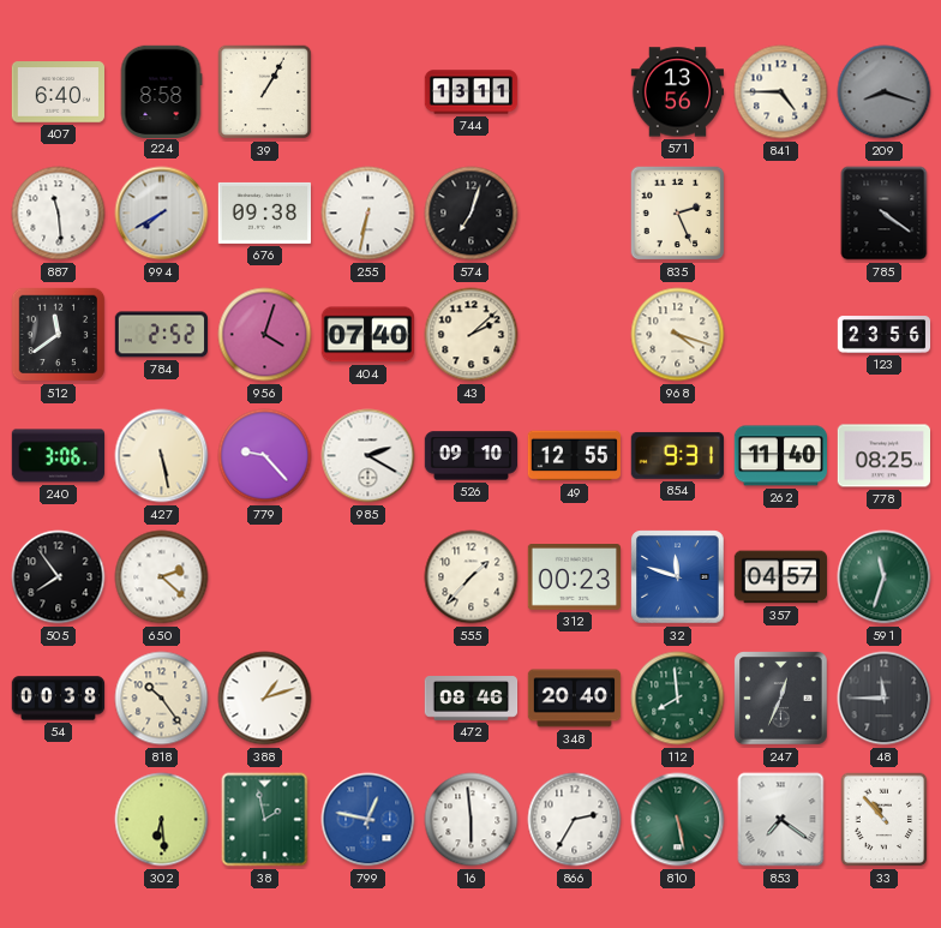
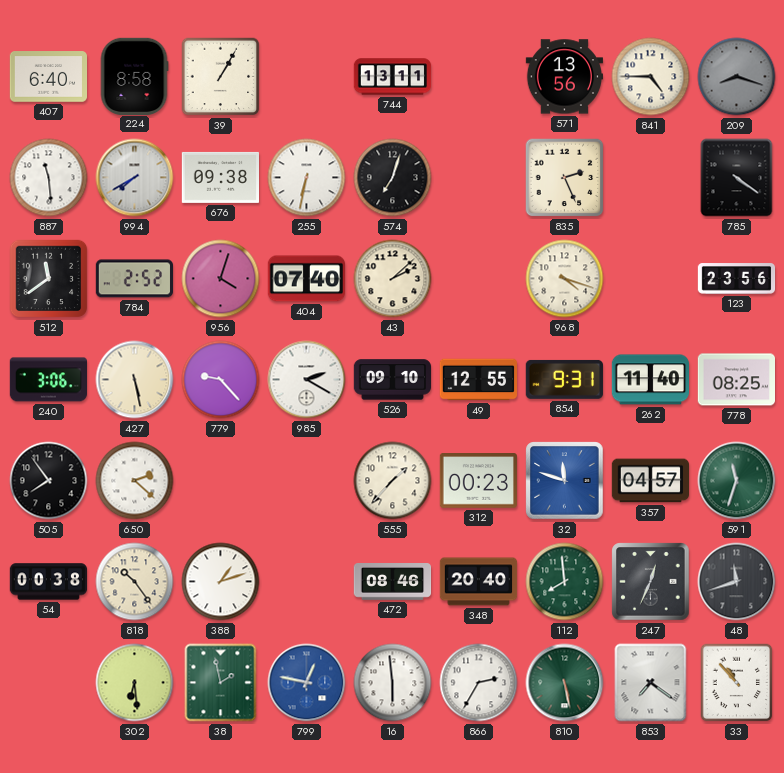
48: 11:45 -> 11:42
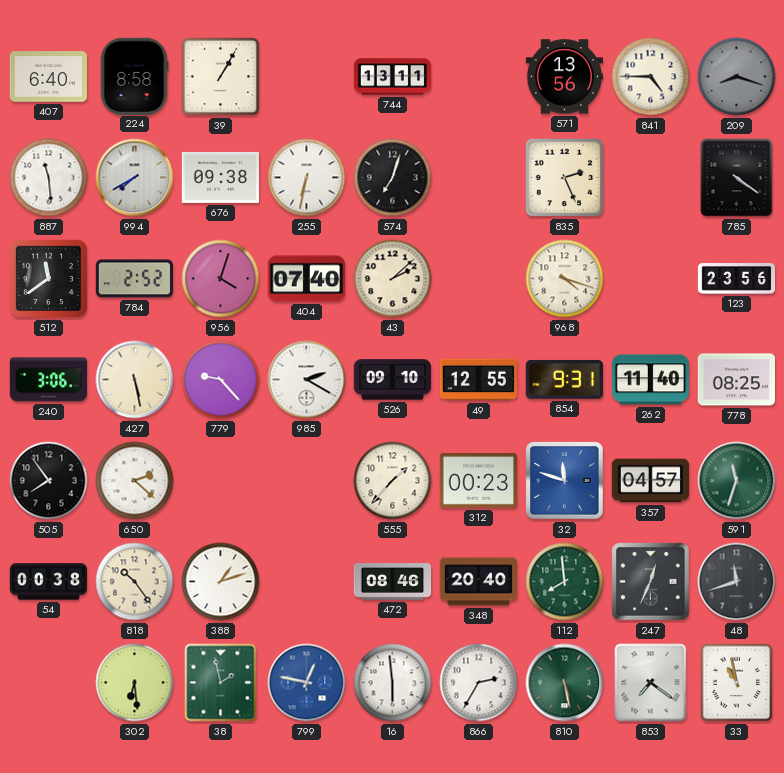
33: 10:53 -> 10:58
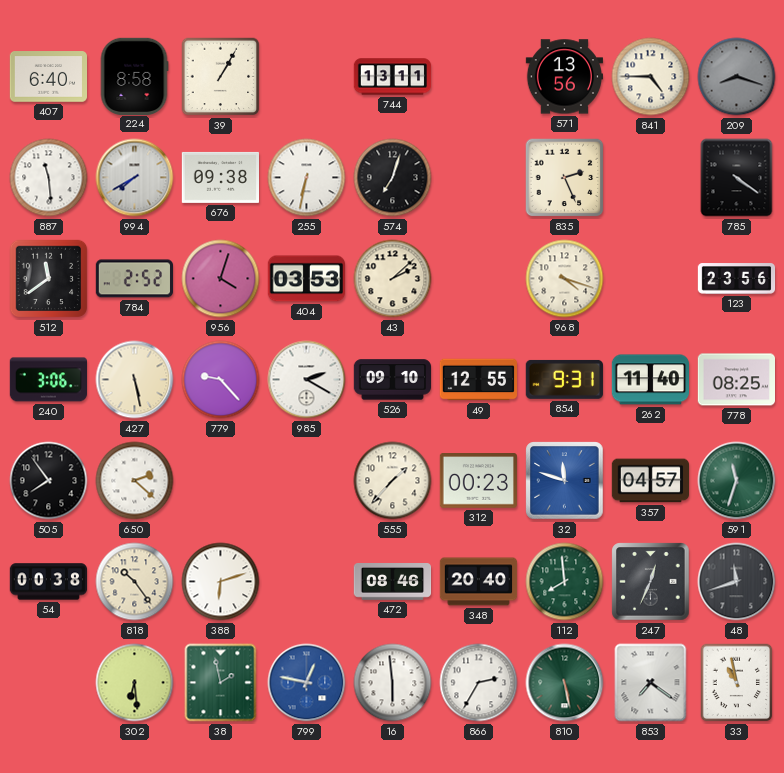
404: 07:40 -> 03:53
388: 1:12 -> 6:12
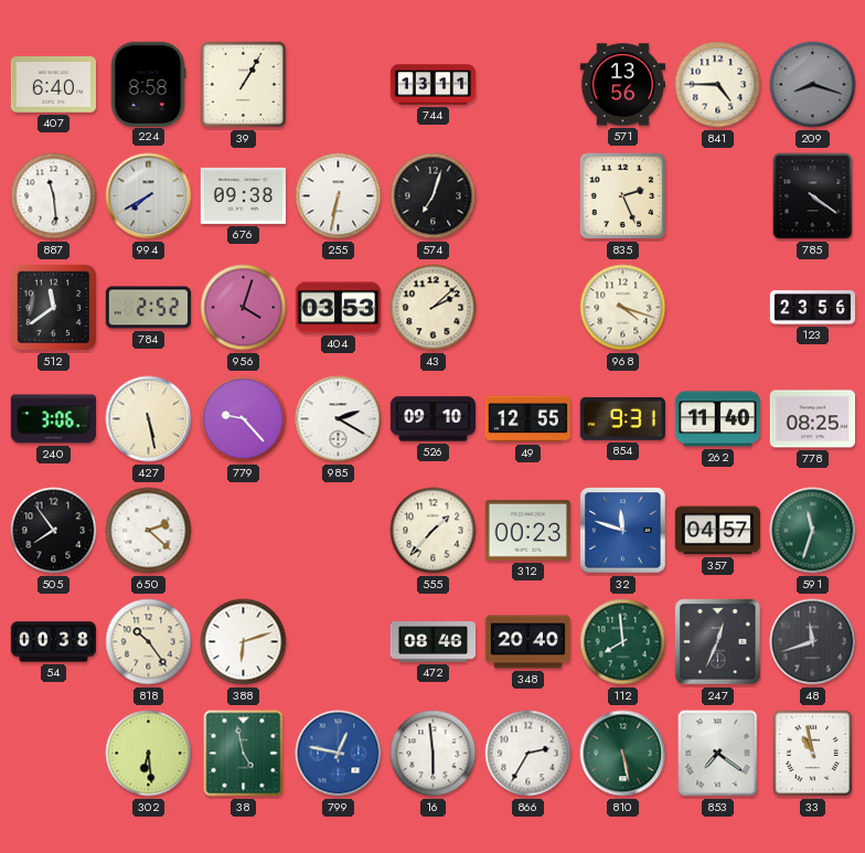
38: 1:58 -> 4:58
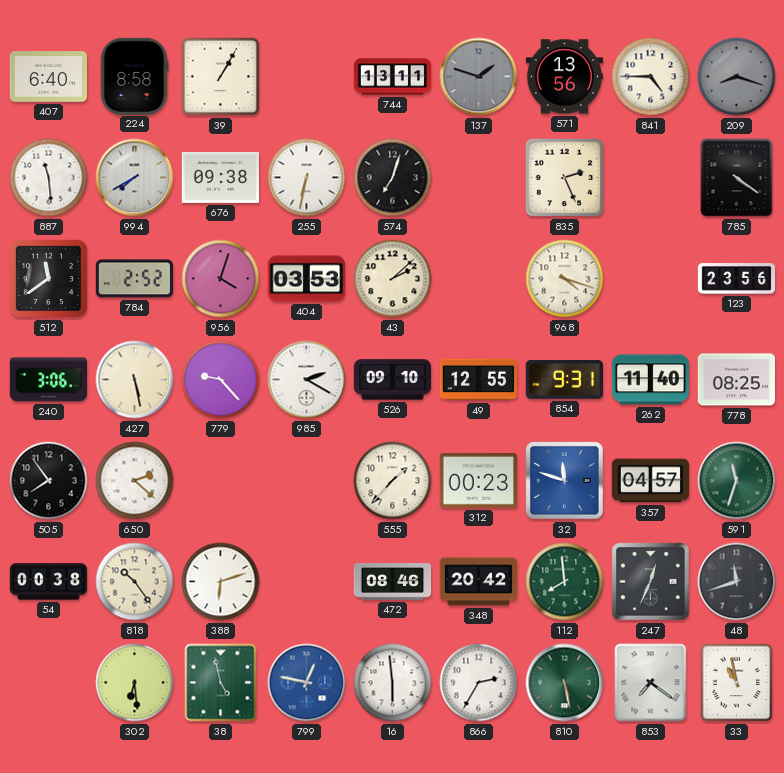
137: none -> 1:48
348: 20:40 -> 20:42
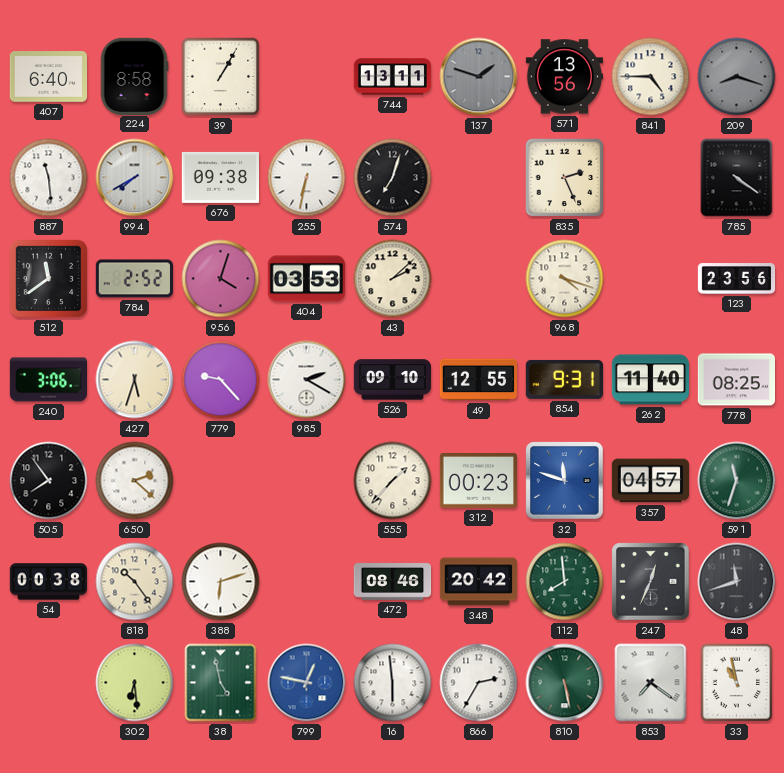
427: 5:28 -> 5:33
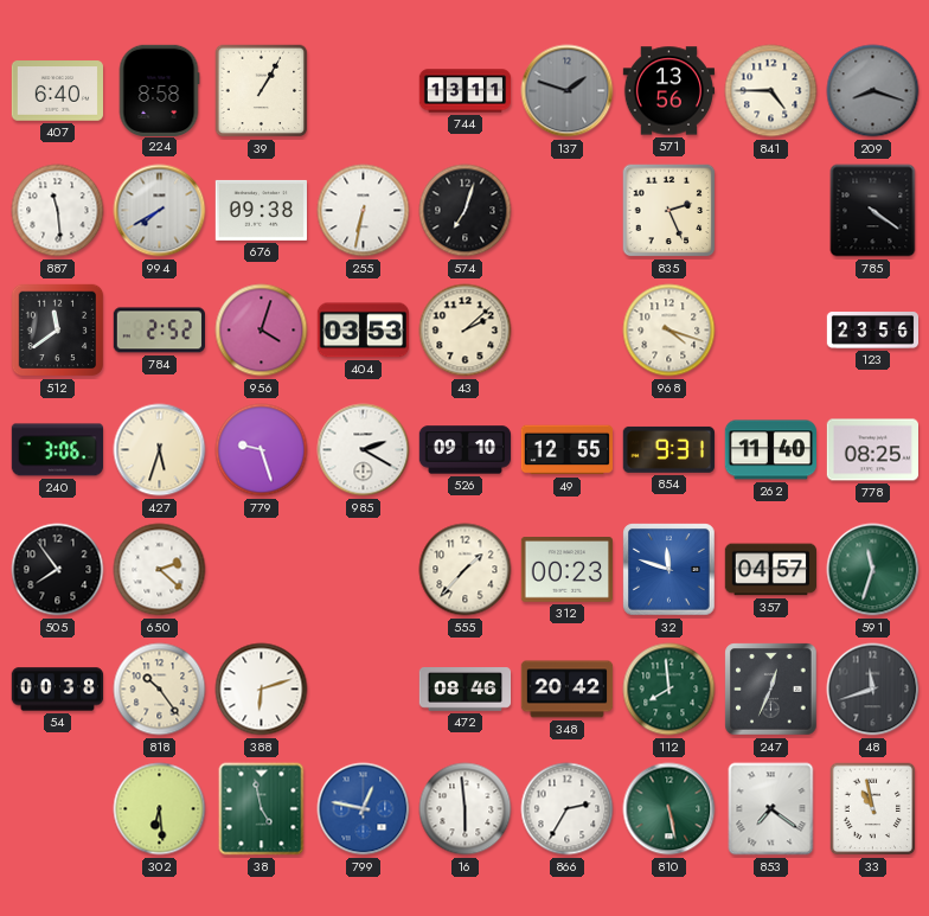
779: 9:23 -> 9:27
